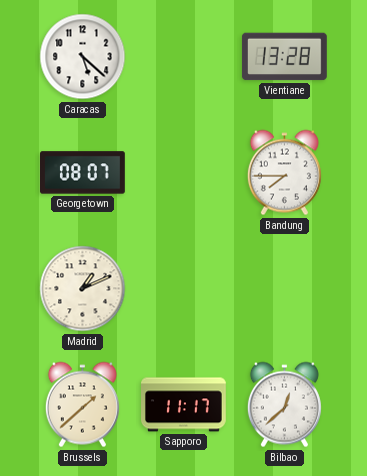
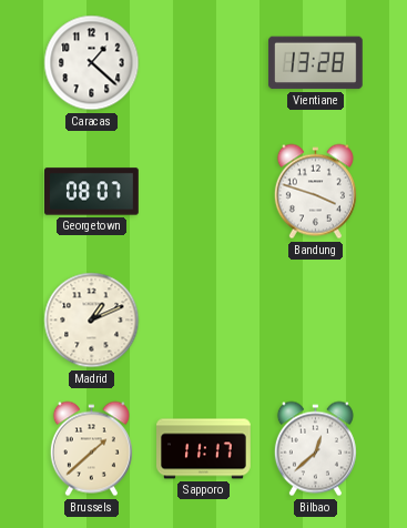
Caracas: 5:22 -> 1:22
Bandung: 7:45 -> 3:48
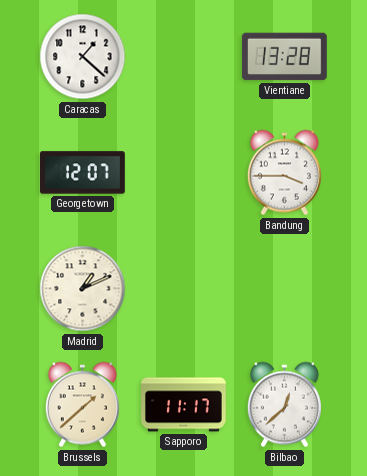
Georgetown: 08:07 -> 12:07
Bandung: 3:48 -> 3:45
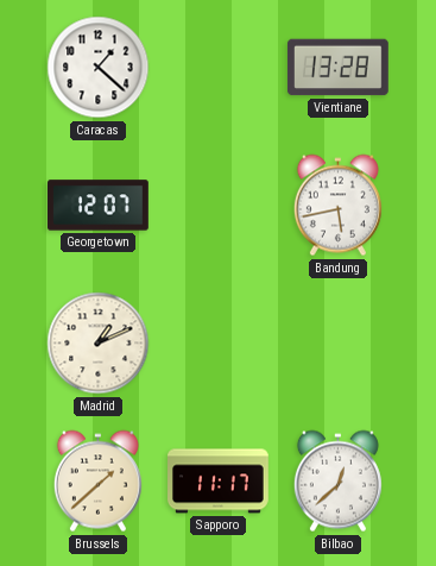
Bandung: 3:45 -> 5:43
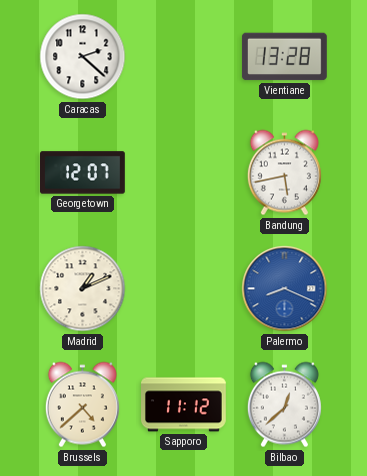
Caracas: 1:22 -> 2:22
Palermo: none -> 8:19
Brussels: 1:38 -> 4:38
Sapporo: 11:17 -> 11:12
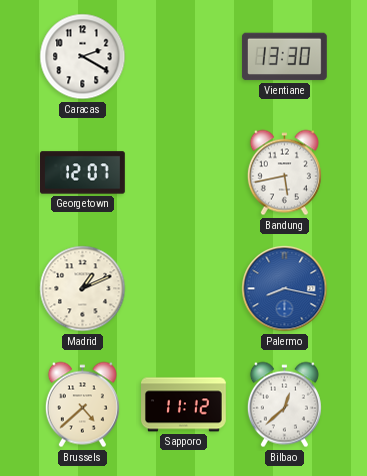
Caracas: 2:22 -> 2:20
Vientiane: 13:28 -> 13:30
Palermo: 8:19 -> 8:17
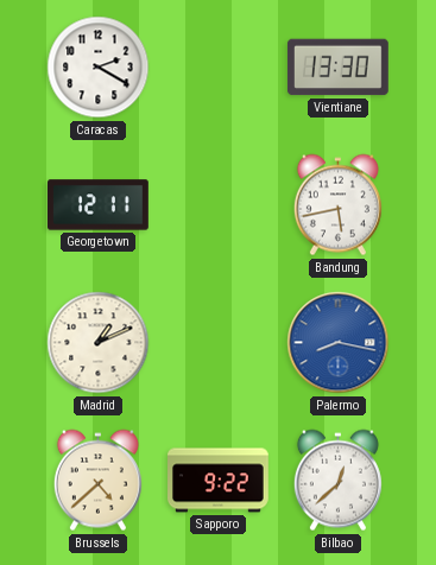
Georgetown: 12:07 -> 12:11
Sapporo: 11:12 -> 9:22
